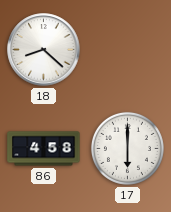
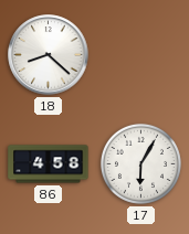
17: 6:00 -> 6:05
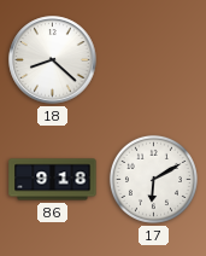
86: 4:58 -> 9:18
17: 6:05 -> 6:10
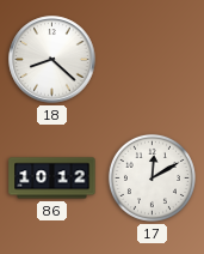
86: 9:18 -> 10:12
17: 6:10 -> 12:10
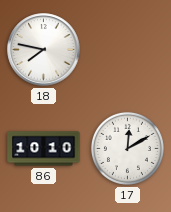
18: 8:22 -> 7:47
86: 10:12 -> 10:10
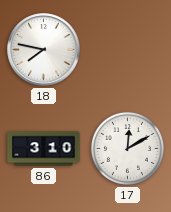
86: 10:10 -> 3:10
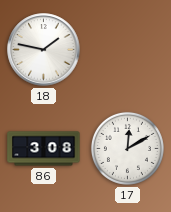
18: 7:47 -> 1:47
86: 3:10 -> 3:08
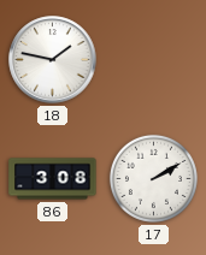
17: 12:10 -> 2:10
